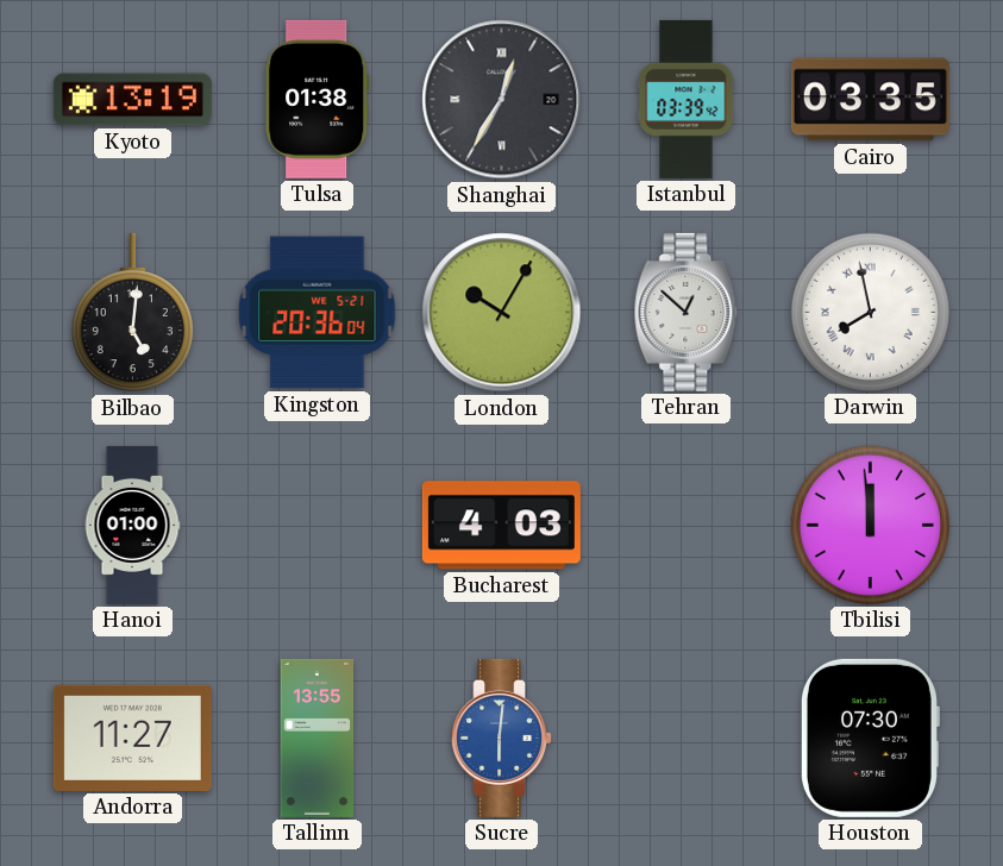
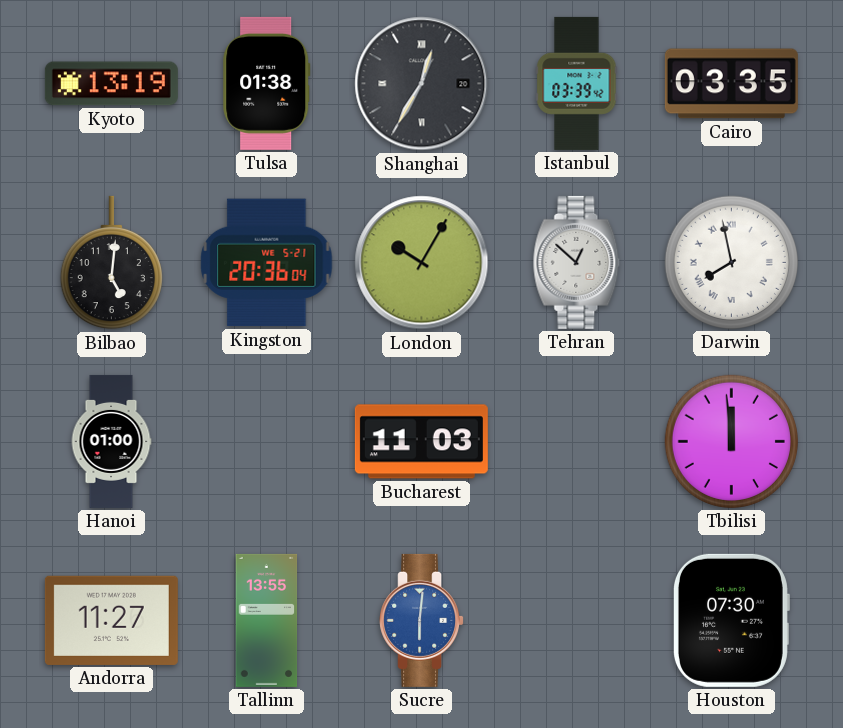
Bucharest: 4:03 -> 11:03
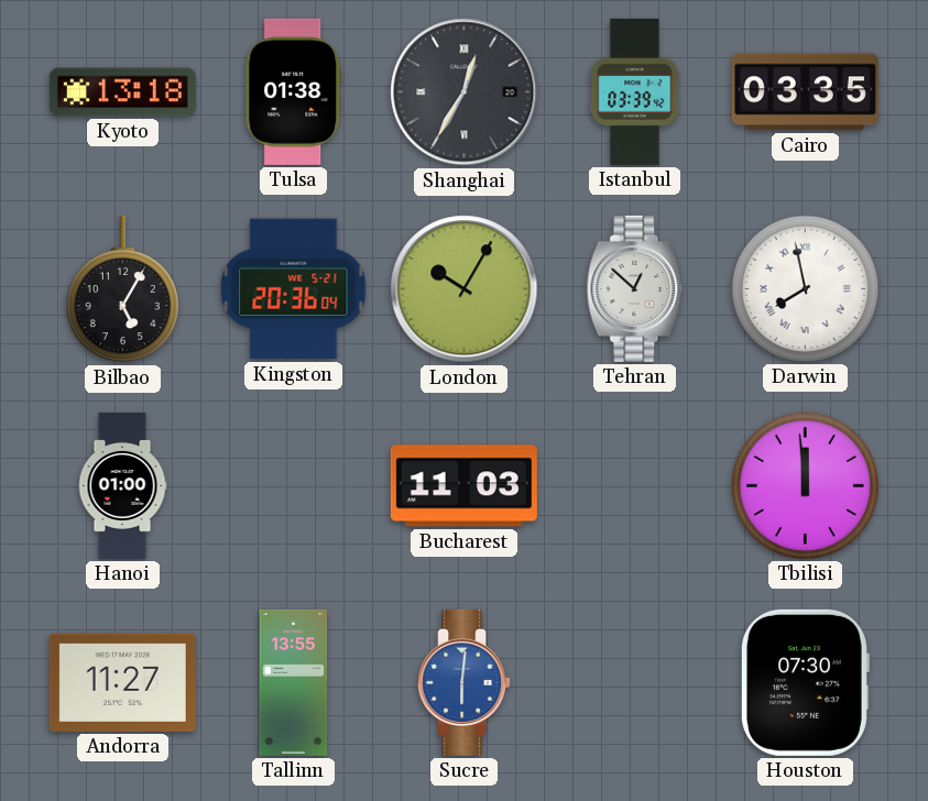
Kyoto: 13:19 -> 13:18
Bilbao: 5:01 -> 5:05
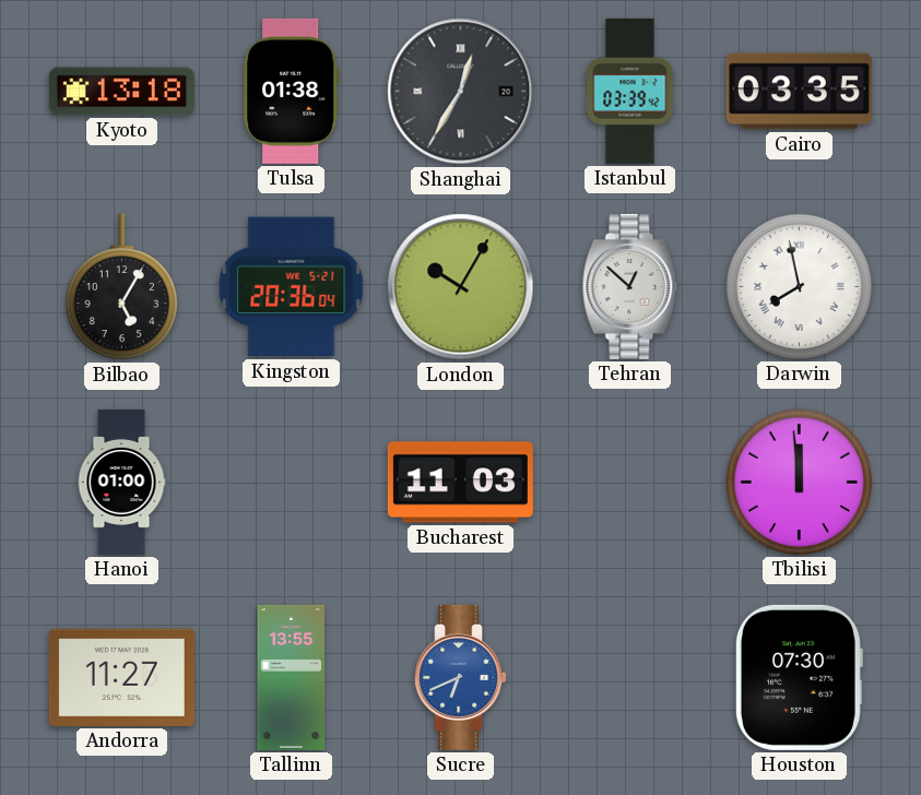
Sucre: 6:01 -> 6:41
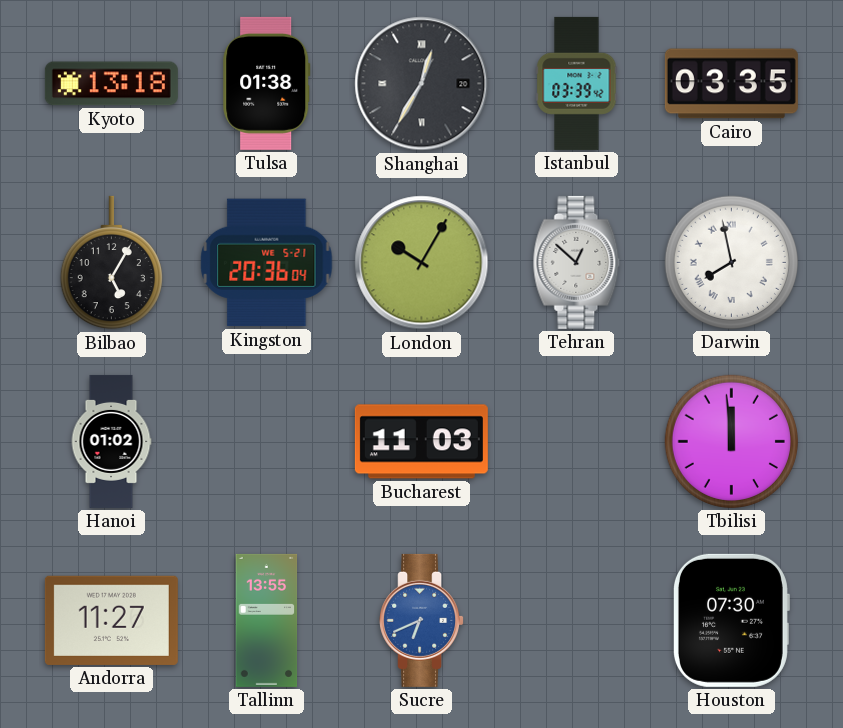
Hanoi: 01:00 -> 01:02
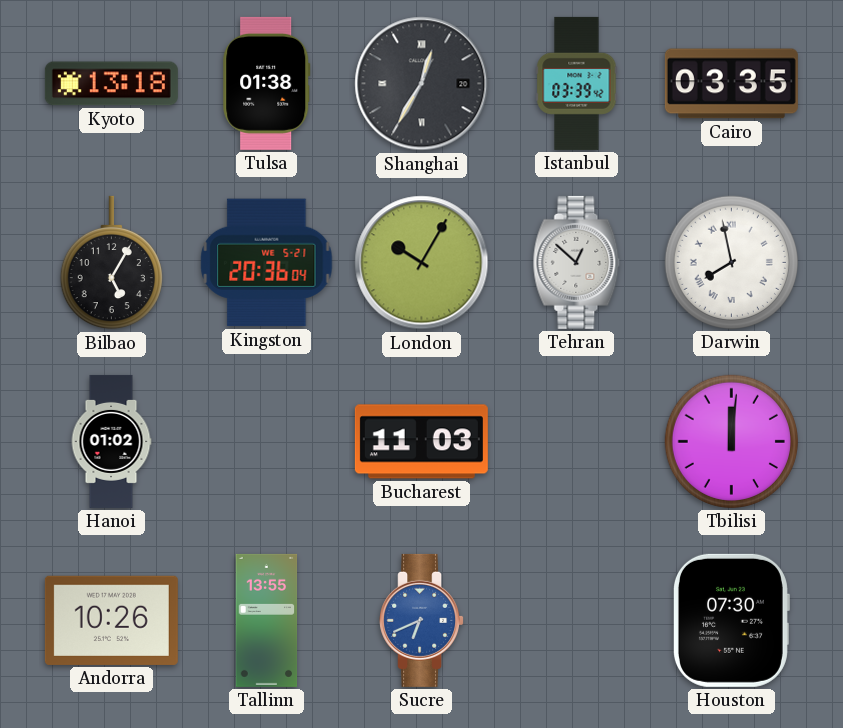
Tbilisi: 11:59 -> 12:01
Andorra: 11:27 -> 10:26
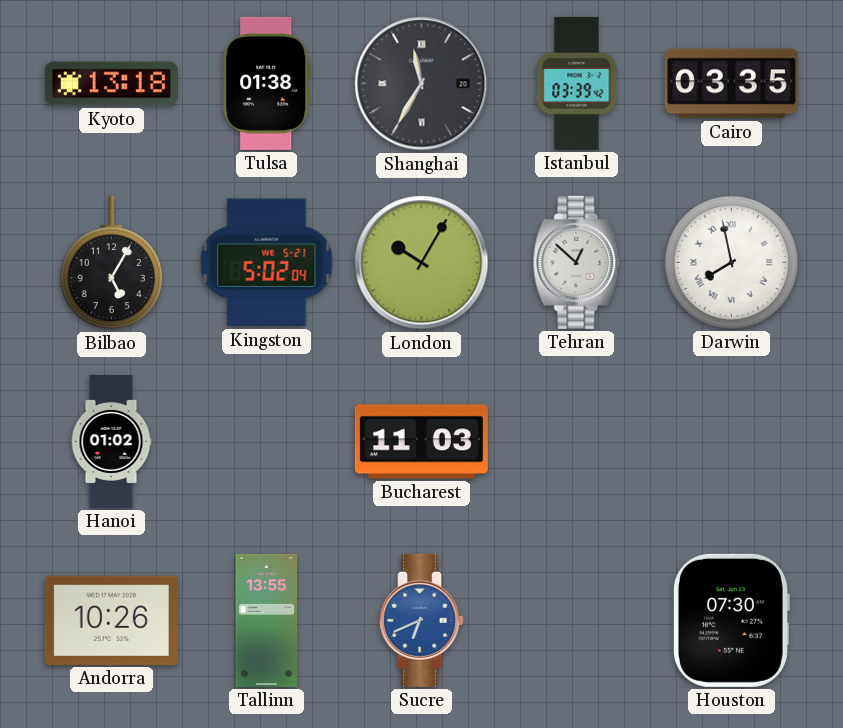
Shanghai: 12:35 -> 11:35
Kingston: 20:36 -> 5:02
Tbilisi: 12:01 -> none
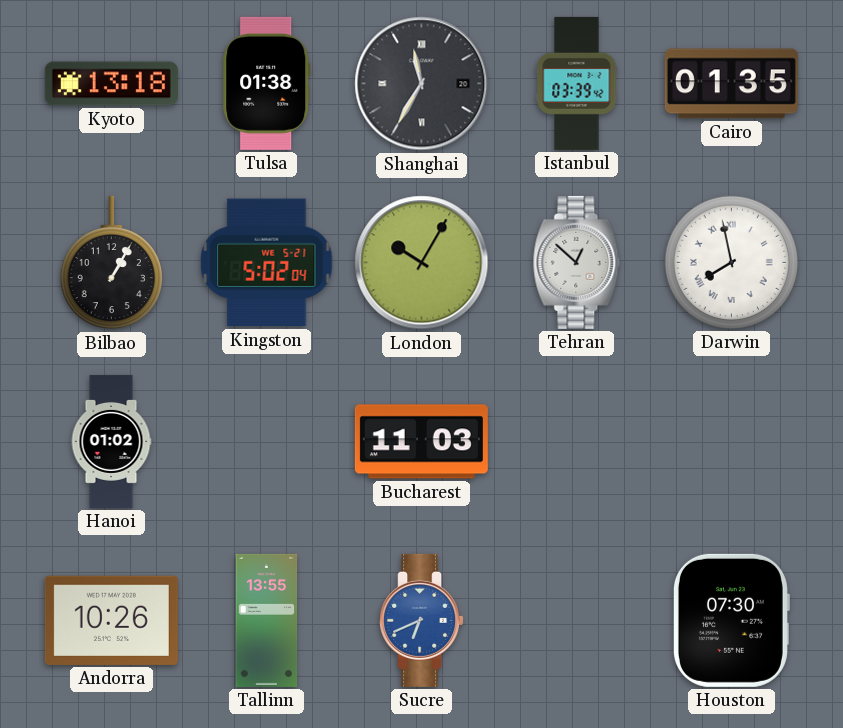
Cairo: 03:35 -> 01:35
Bilbao: 5:05 -> 1:05
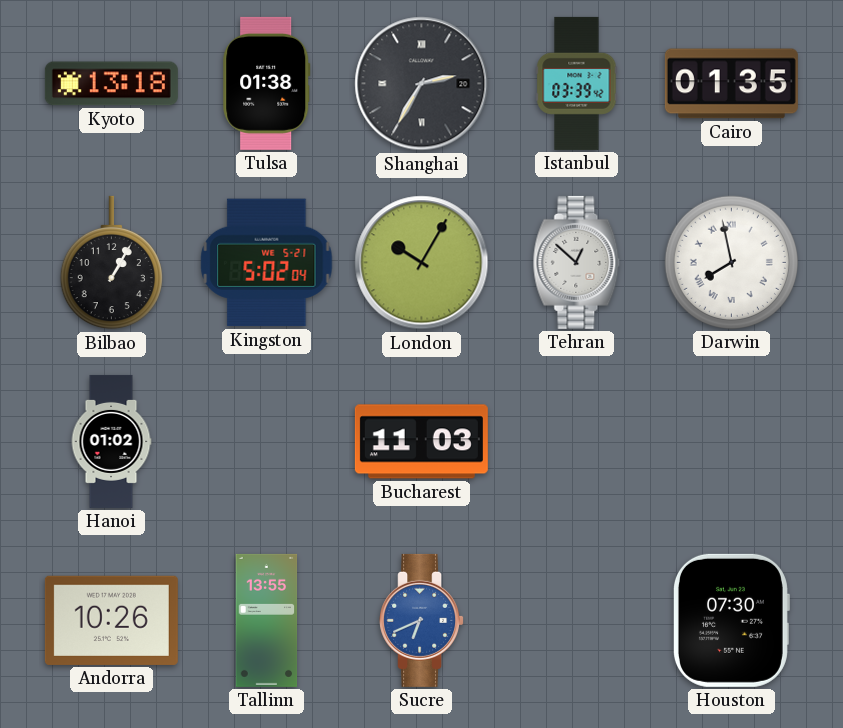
Shanghai: 11:35 -> 2:35
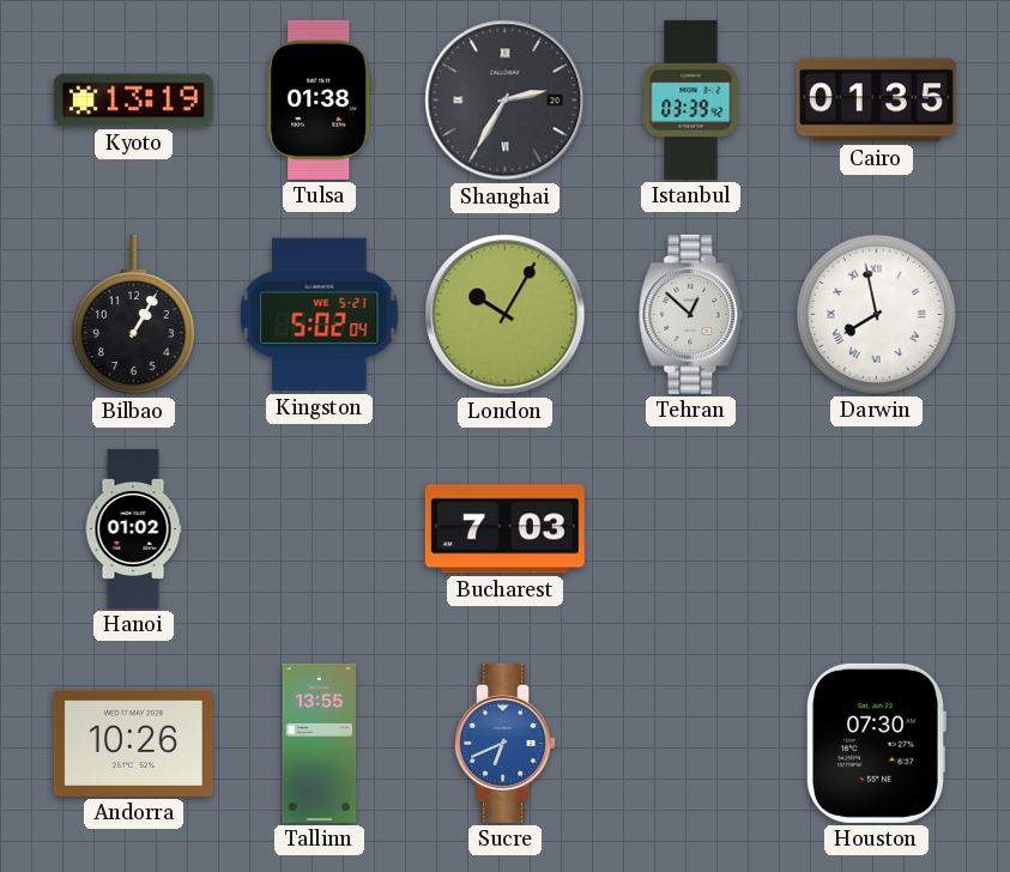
Kyoto: 13:18 -> 13:19
Bucharest: 11:03 -> 7:03
